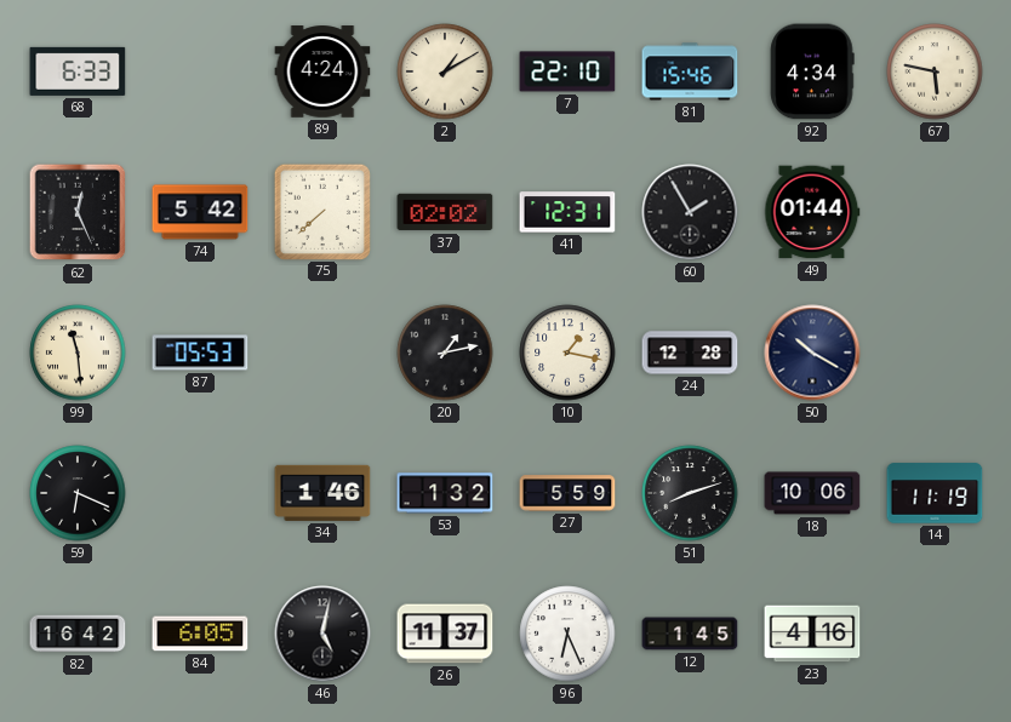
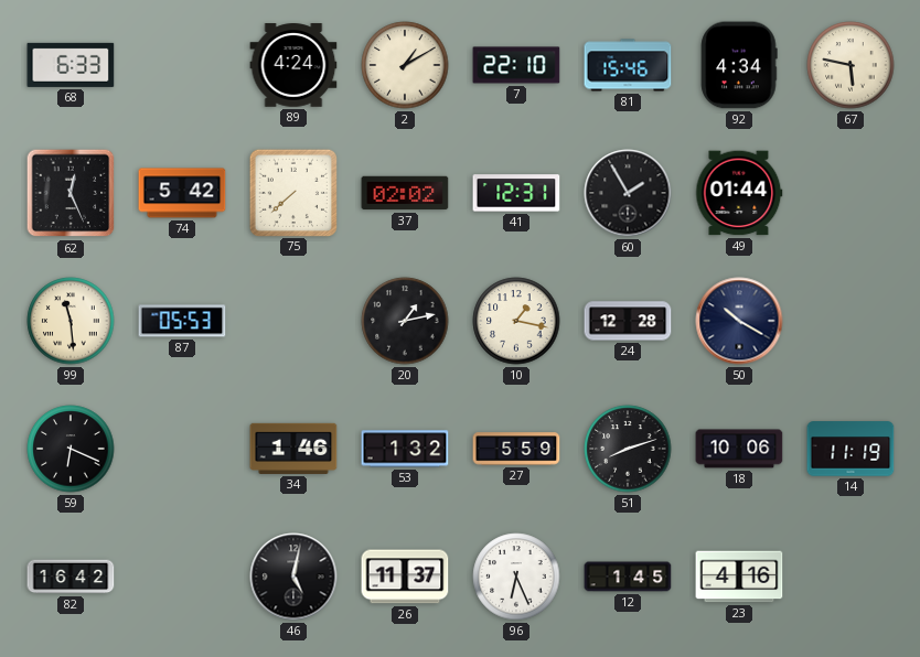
84: 6:05 -> none
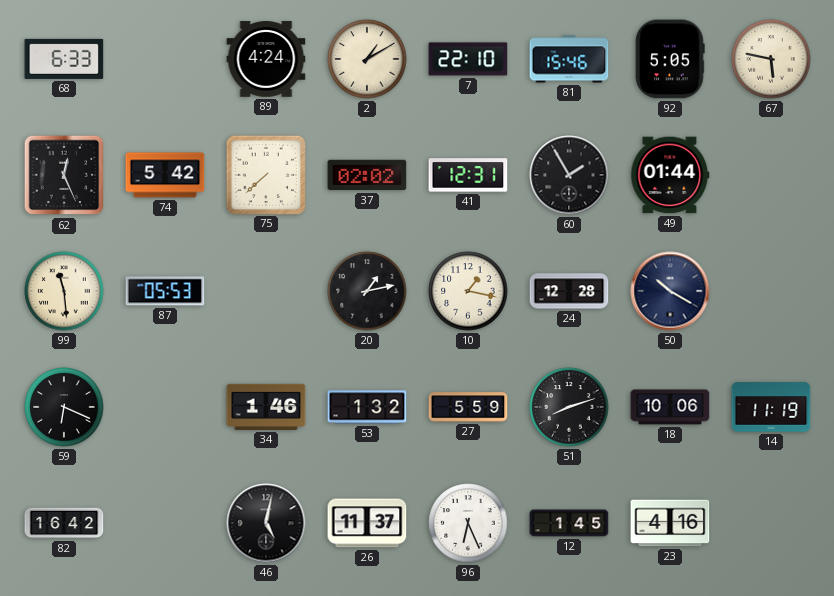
92: 4:34 -> 5:05
